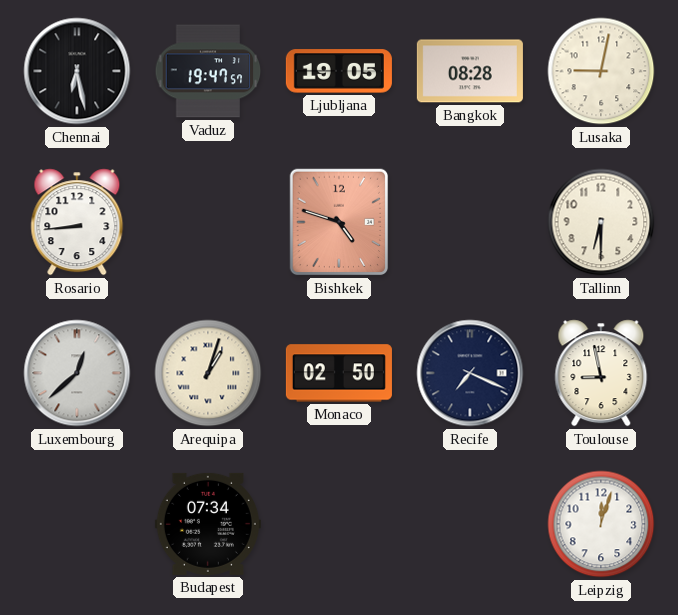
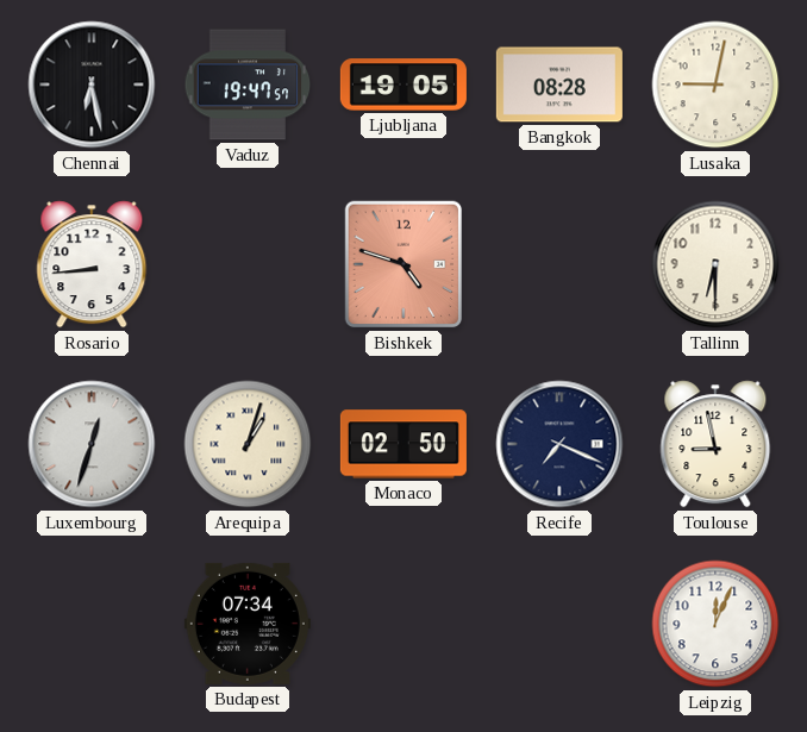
Luxembourg: 12:38 -> 12:33
Leipzig: 12:03 -> 12:04
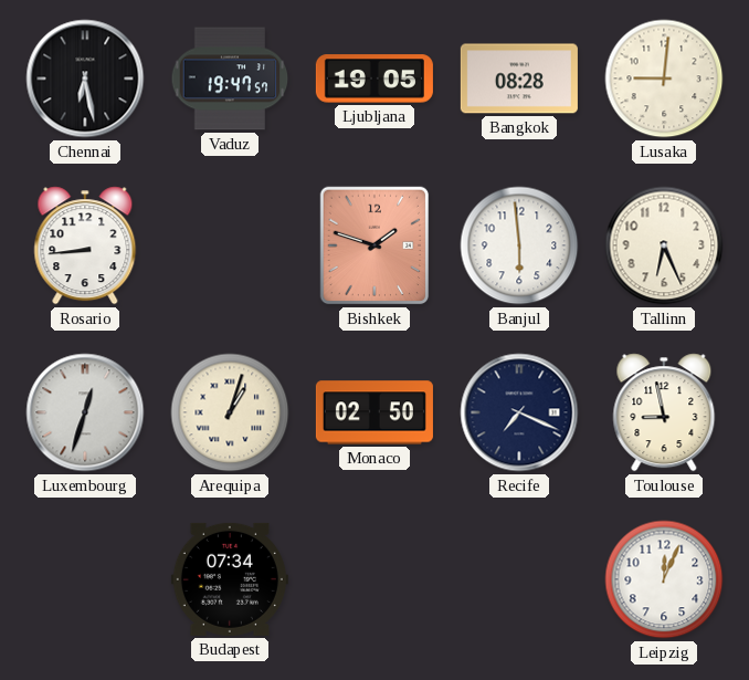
Lusaka: 9:02 -> 9:01
Bishkek: 4:48 -> 1:48
Banjul: none -> 5:59
Tallinn: 6:30 -> 6:26
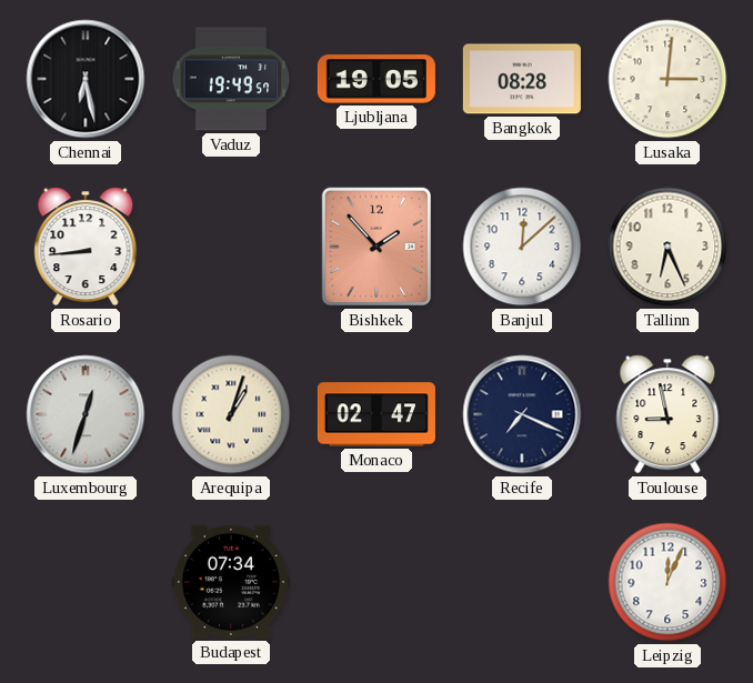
Vaduz: 19:47 -> 19:49
Lusaka: 9:01 -> 3:01
Bishkek: 1:48 -> 1:53
Banjul: 5:59 -> 12:08
Monaco: 02:50 -> 02:47
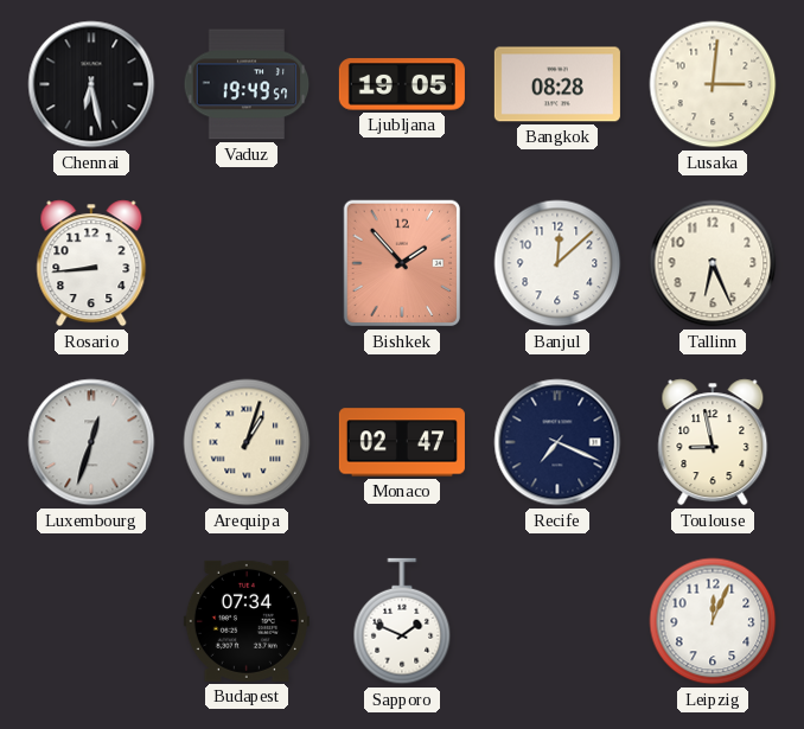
Sapporo: none -> 1:49
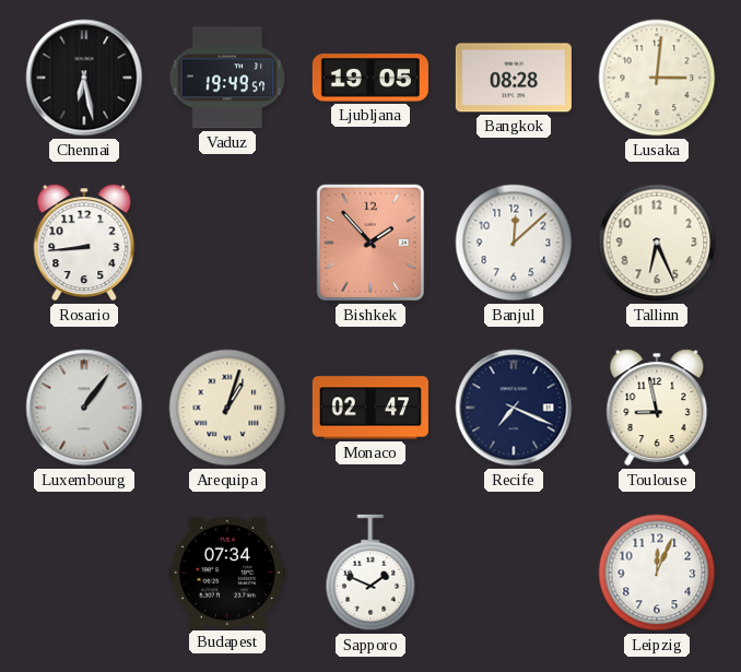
Luxembourg: 12:33 -> 1:06
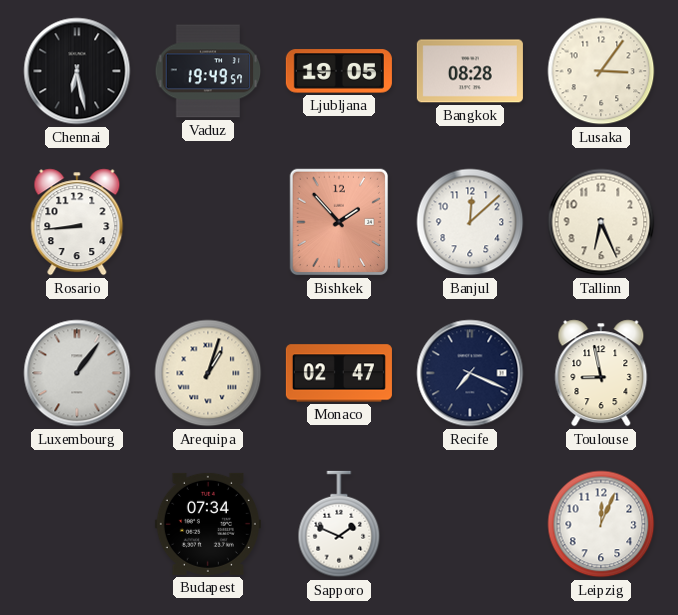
Lusaka: 3:01 -> 3:06
